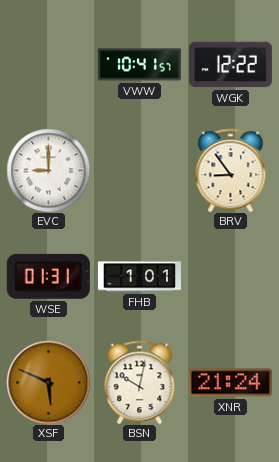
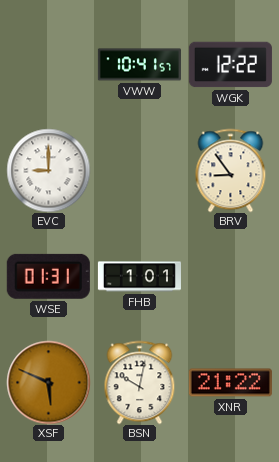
XNR: 21:24 -> 21:22
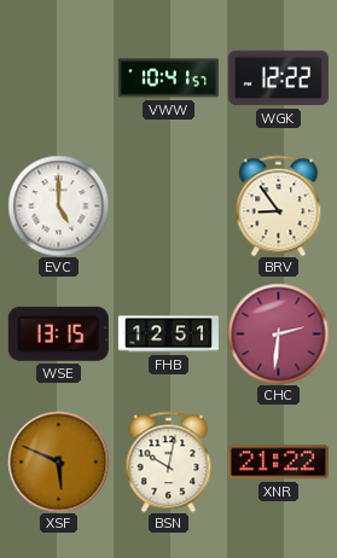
EVC: 9:00 -> 5:00
WSE: 01:31 -> 13:15
FHB: 1:01 -> 12:51
CHC: none -> 2:31
